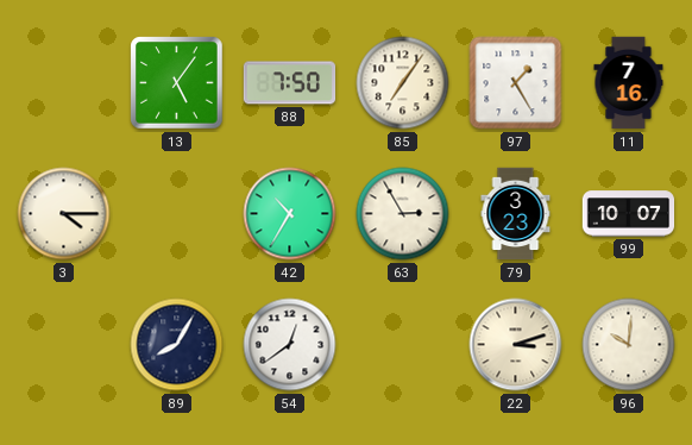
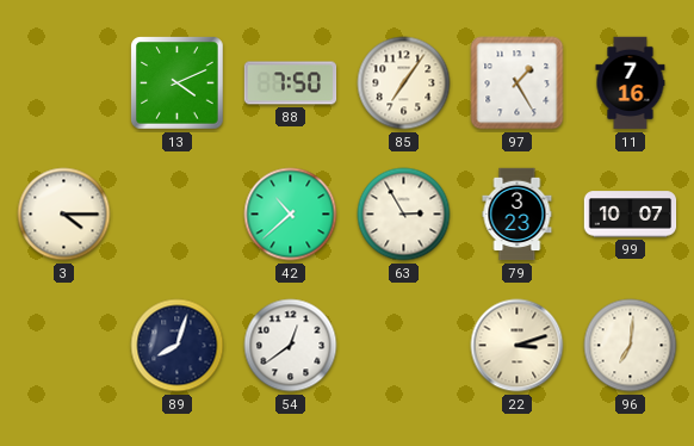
13: 5:06 -> 4:11
42: 10:35 -> 10:38
89: 8:05 -> 8:03
96: 10:01 -> 7:01
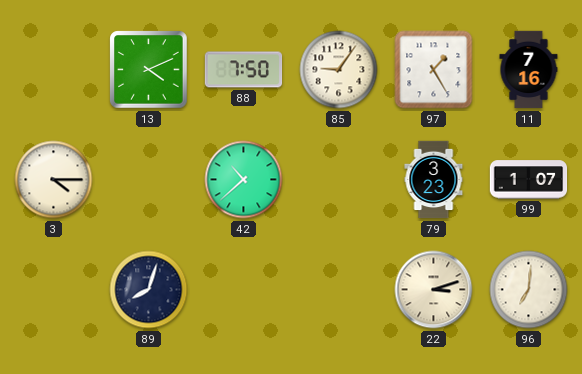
85: 7:06 -> 9:06
63: 2:55 -> none
99: 10:07 -> 1:07
54: 12:39 -> none
